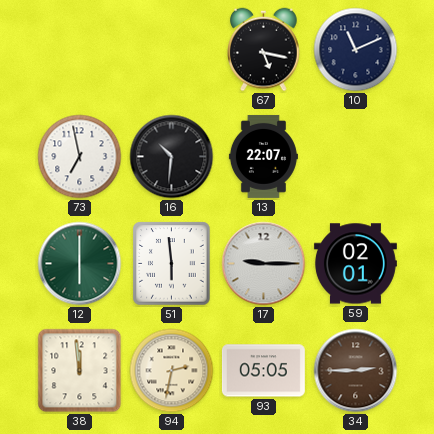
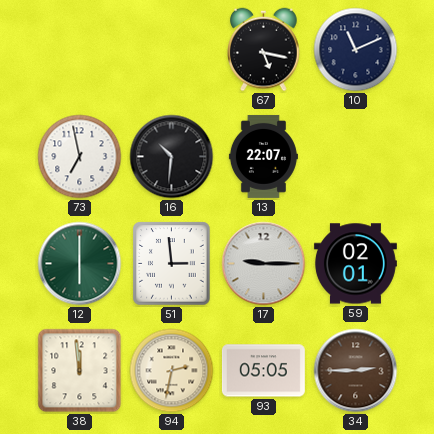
51: 5:59 -> 2:59
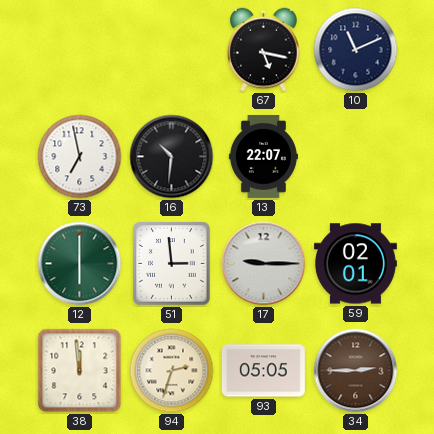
94: 2:32 -> 2:33
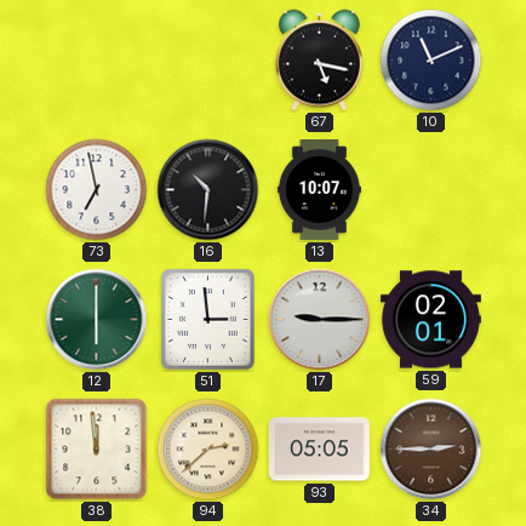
13: 22:07 -> 10:07
94: 2:33 -> 2:38
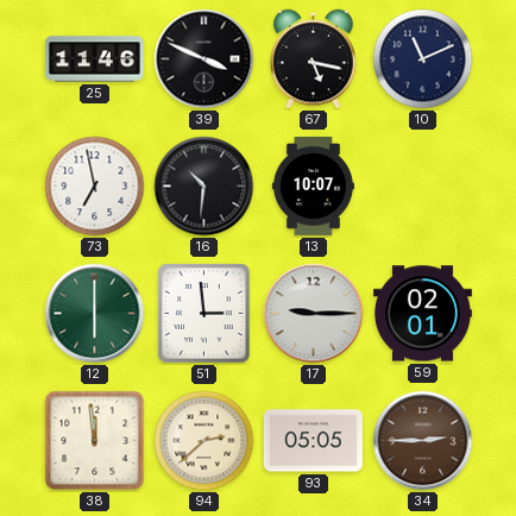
25: none -> 11:46
39: none -> 3:49
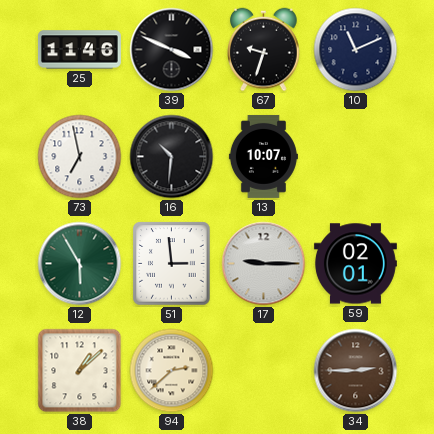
67: 5:17 -> 9:33
12: 6:00 -> 5:55
38: 11:59 -> 1:08
93: 05:05 -> none
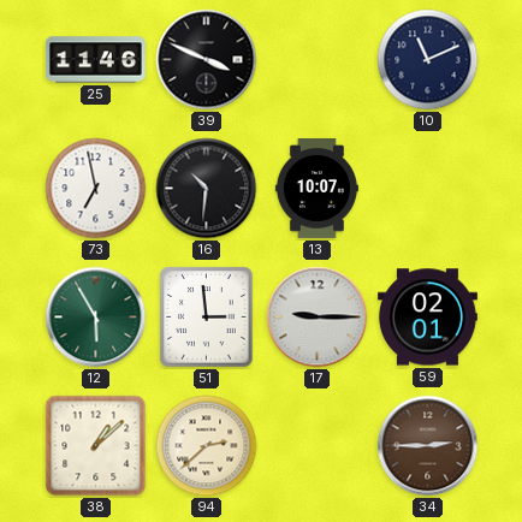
67: 9:33 -> none
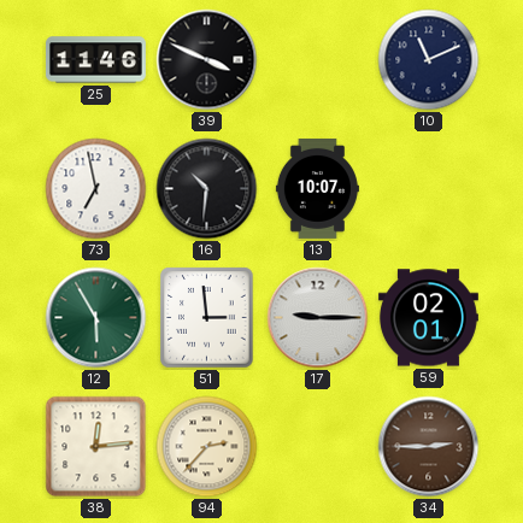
38: 1:08 -> 12:14
94: 2:38 -> 2:37
